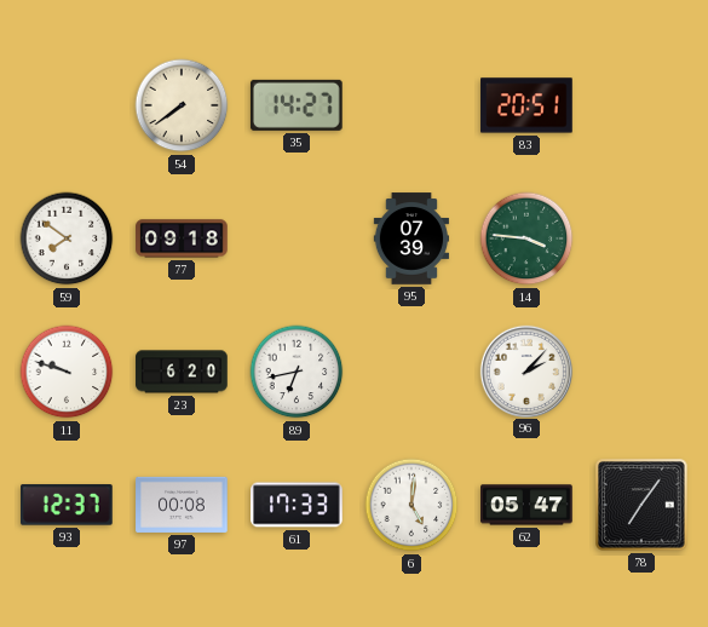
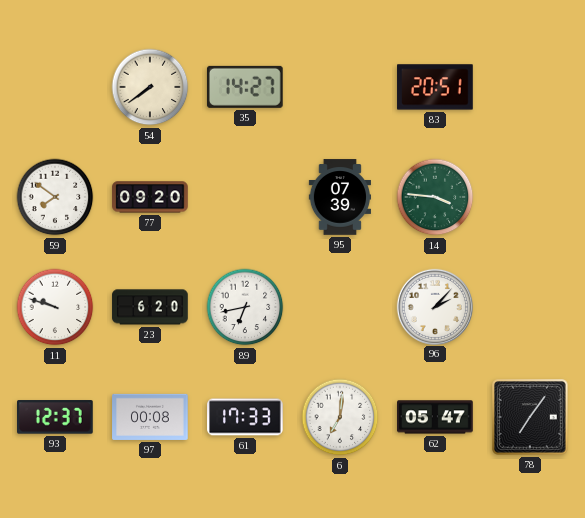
77: 09:18 -> 09:20
6: 5:01 -> 7:01
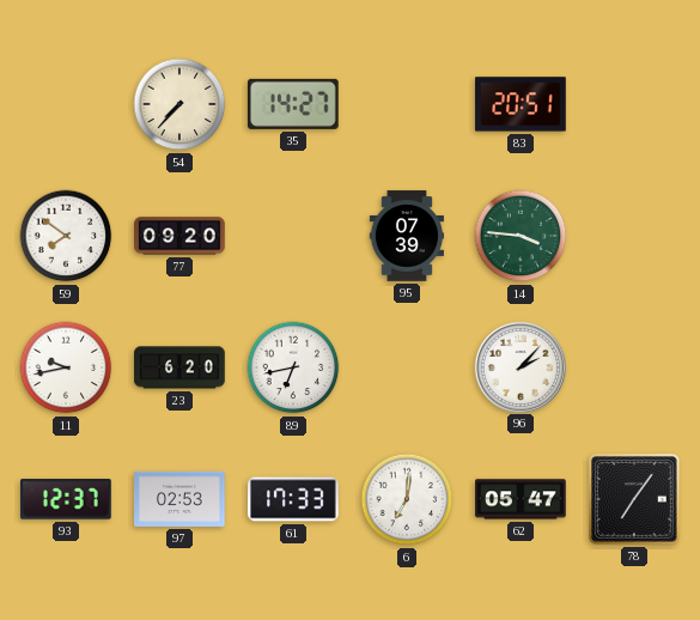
54: 7:39 -> 7:37
11: 9:48 -> 9:43
97: 00:08 -> 02:53
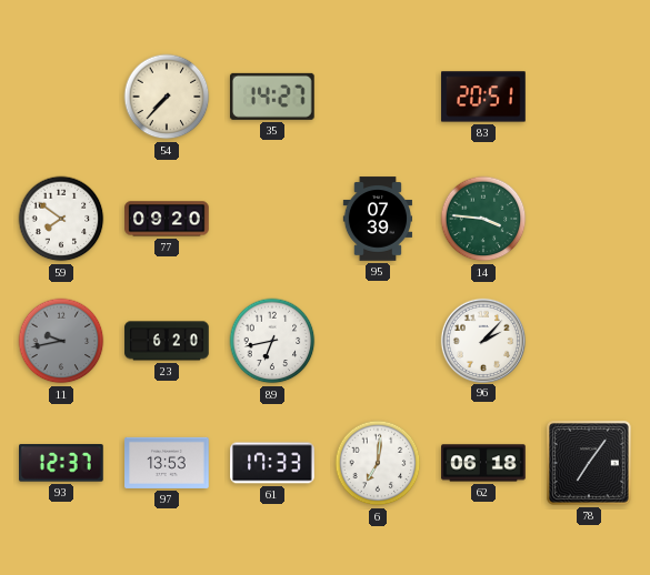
11 dial: white -> grey
97: 02:53 -> 13:53
62: 05:47 -> 06:18
